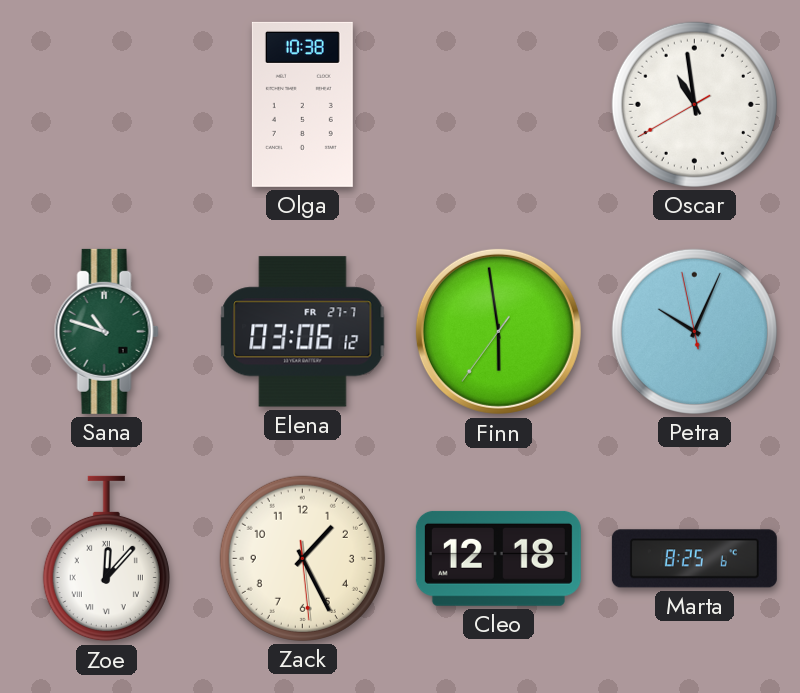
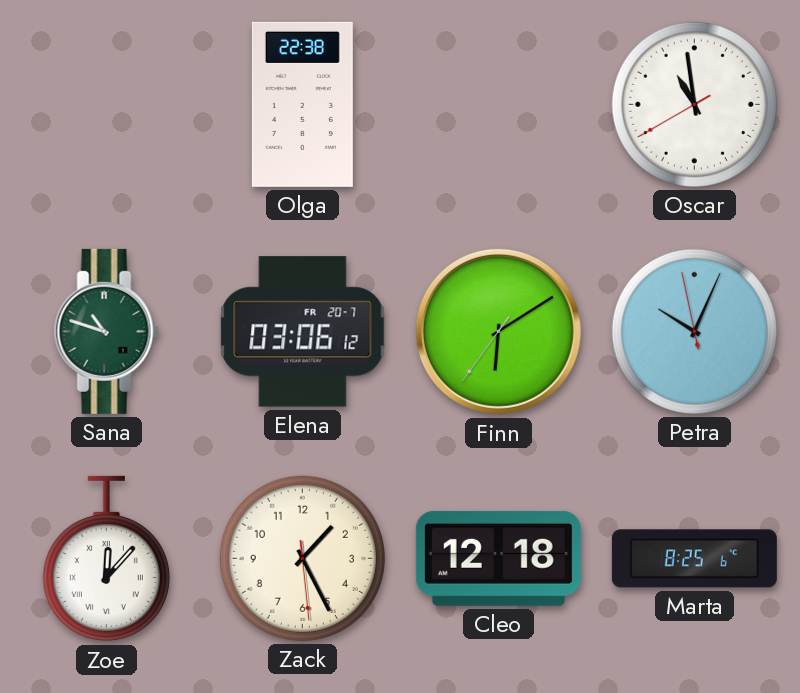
Olga: 10:38 -> 22:38
Elena date: FR 27-7 -> FR 20-7
Finn: 5:58 -> 6:09
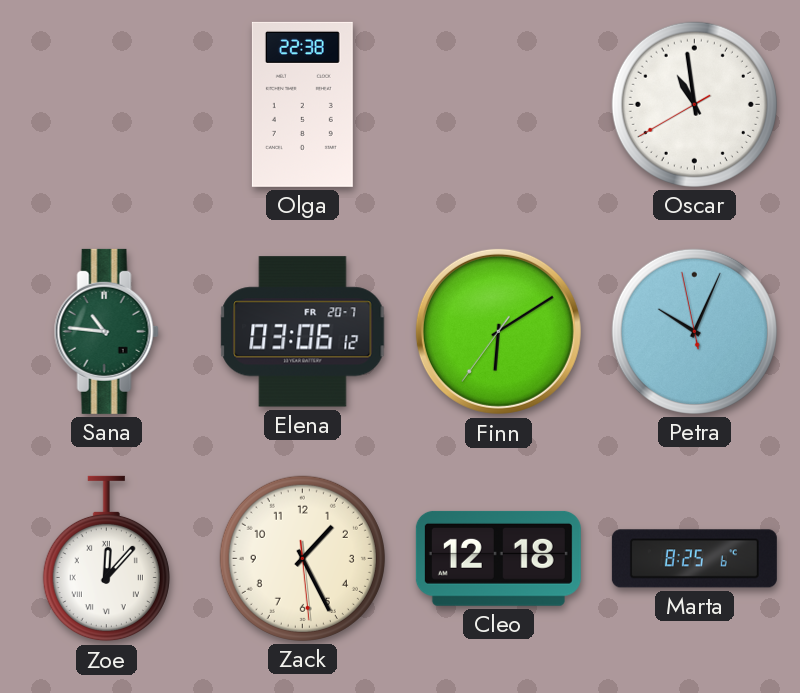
Sana: 10:48 -> 10:46
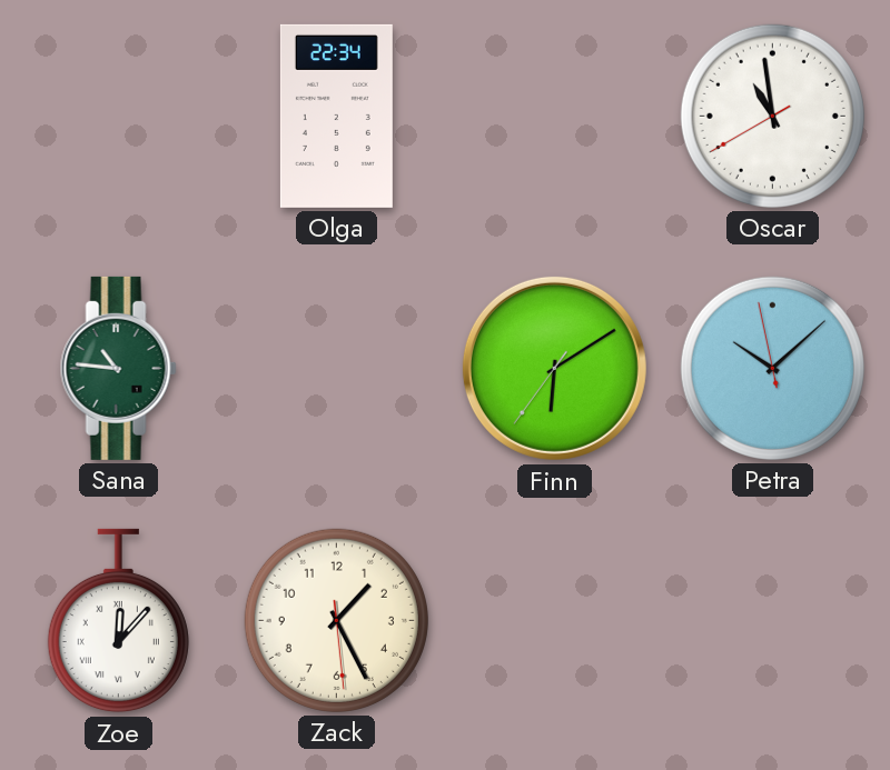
Olga: 22:38 -> 22:34
Elena: 03:06 -> none
Petra: 10:03 -> 10:07
Cleo: 12:18 -> none
Marta: 8:25 -> none
